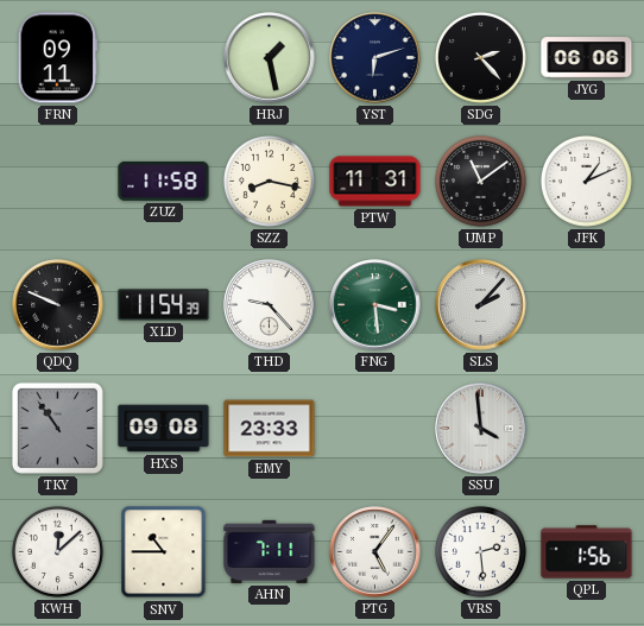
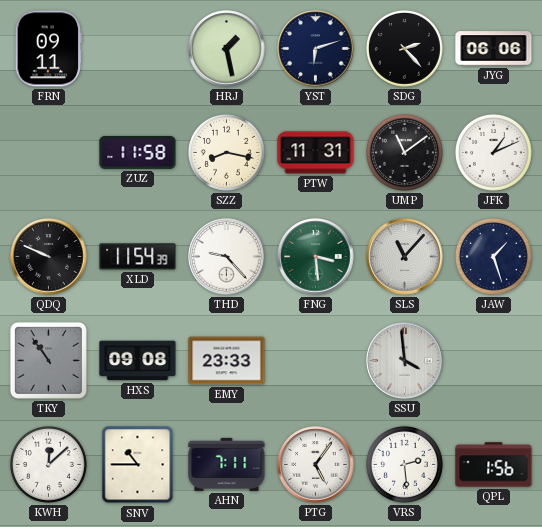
SLS: 2:07 -> 11:07
JAW: none -> 1:27
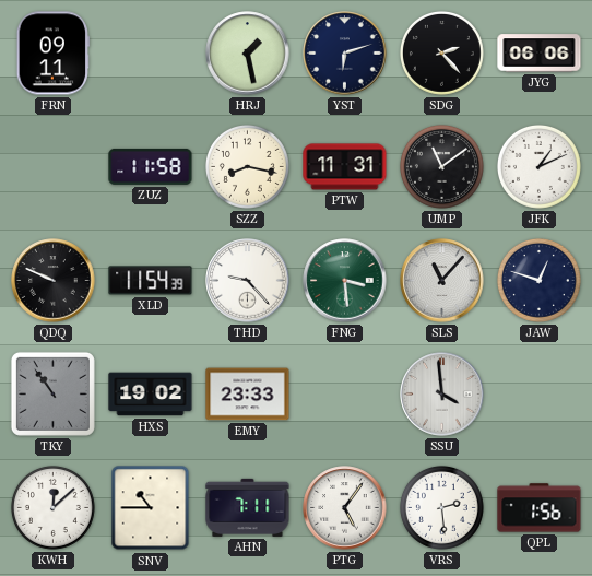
JAW: 1:27 -> 12:48
HXS: 09:08 -> 19:02
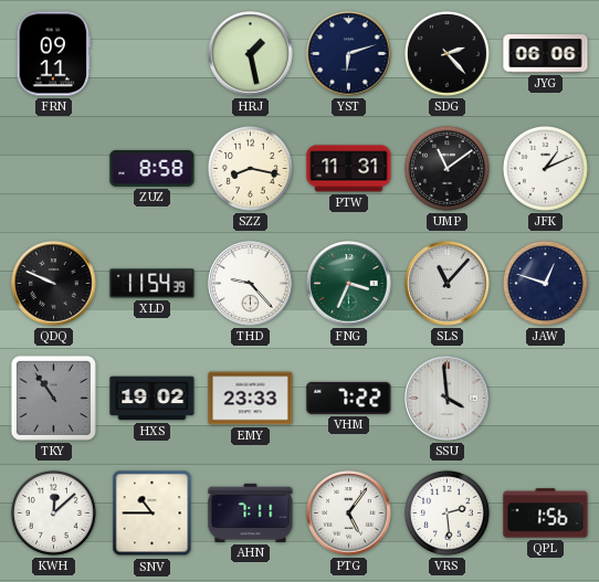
ZUZ: 11:58 -> 8:58
FNG: 3:29 -> 3:34
VHM: none -> 7:22
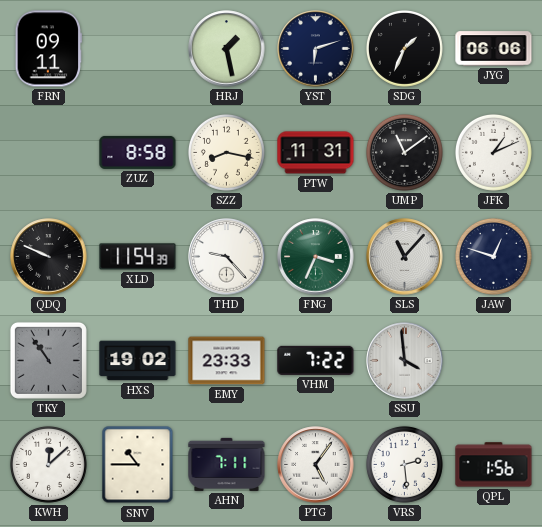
SDG: 2:23 -> 1:34
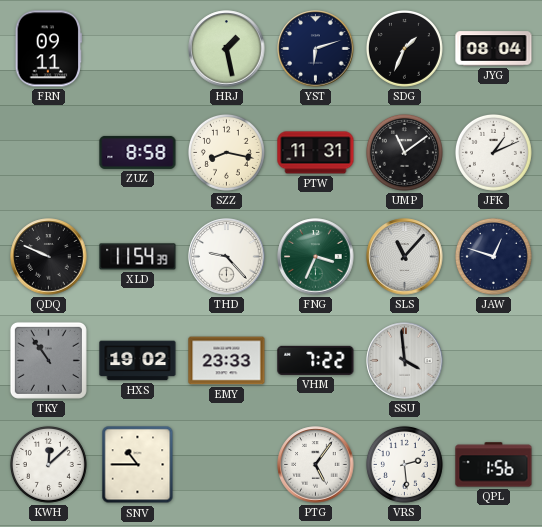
JYG: 06:06 -> 08:04
AHN: 7:11 -> none
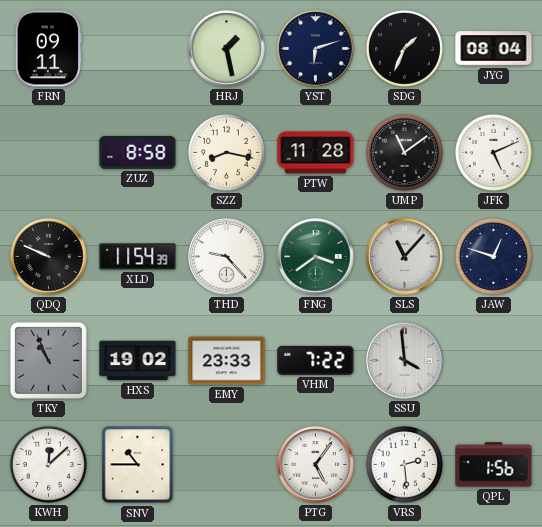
PTW: 11:31 -> 11:28
JFK: 1:11 -> 5:11
FNG: 3:34 -> 3:39
TKY: 10:54 -> 10:56
